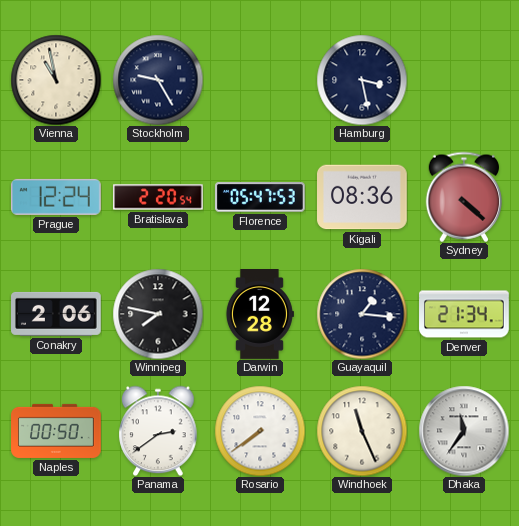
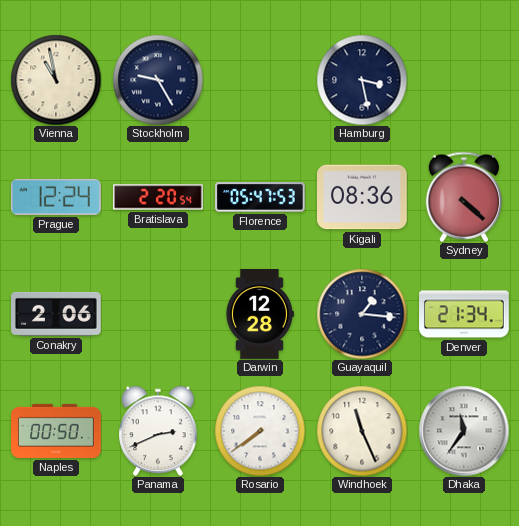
Winnipeg: 7:47 -> none
Panama: 2:39 -> 2:41
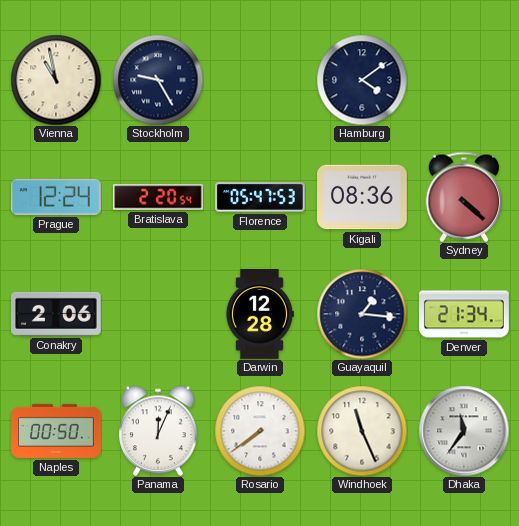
Hamburg: 3:28 -> 4:09
Panama: 2:41 -> 12:04
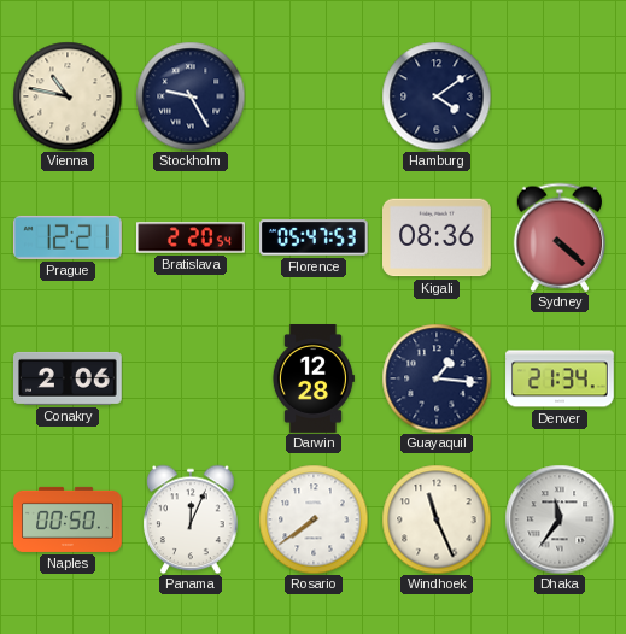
Vienna: 10:58 -> 10:47
Prague: 12:24 -> 12:21
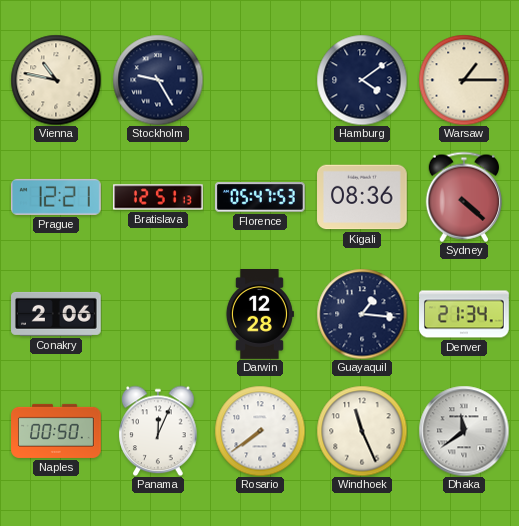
Warsaw: none -> 1:15
Bratislava: 2:20 -> 12:51
Dhaka: 11:36 -> 11:39
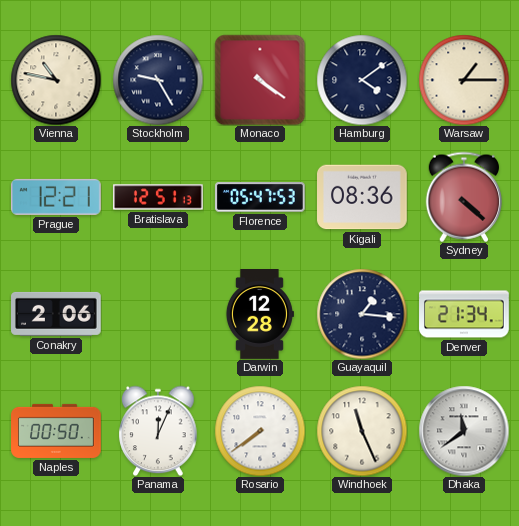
Monaco: none -> 4:21
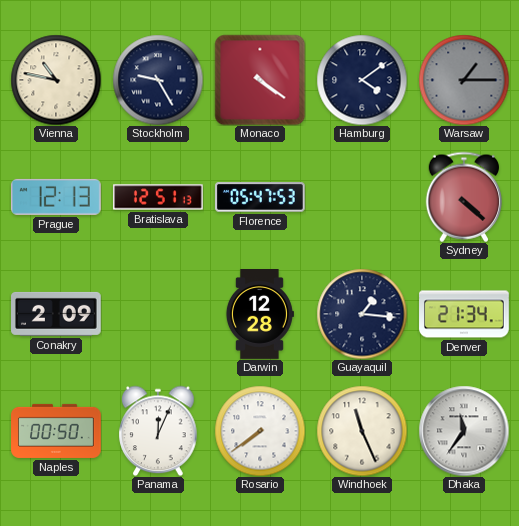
Warsaw dial: cream -> grey
Prague: 12:21 -> 12:13
Kigali: 08:36 -> none
Conakry: 2:06 -> 2:09
Dhaka: 11:39 -> 11:36
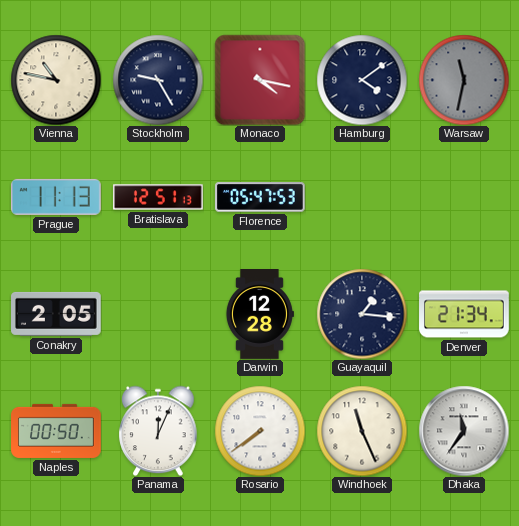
Monaco: 4:21 -> 4:17
Warsaw: 1:15 -> 11:32
Prague: 12:13 -> 11:13
Sydney: 4:22 -> none
Conakry: 2:09 -> 2:05
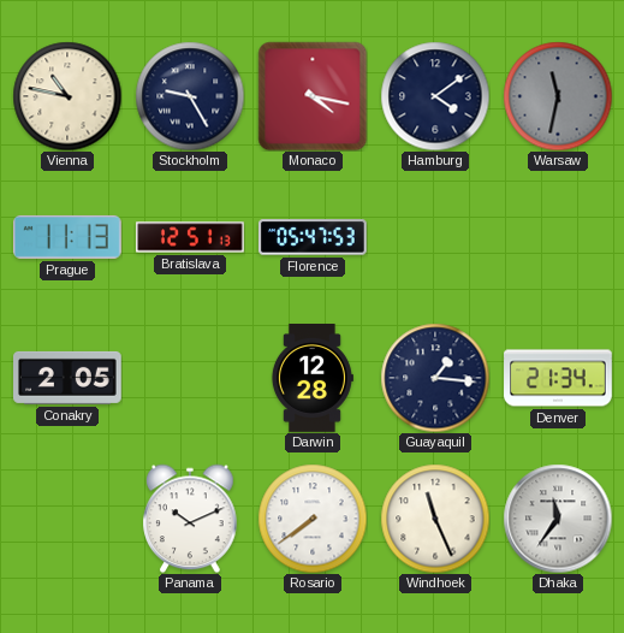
Naples: 00:50 -> none
Panama: 12:04 -> 10:11
